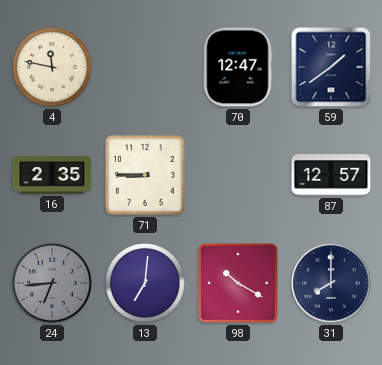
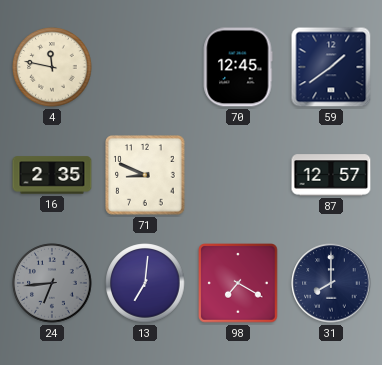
70: 12:47 -> 12:45
71: 8:45 -> 8:49
98: 10:20 -> 7:20
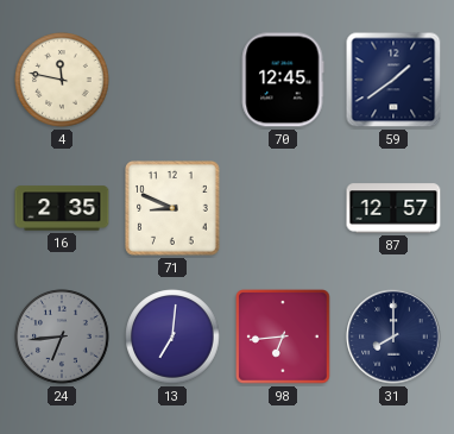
98: 7:20 -> 6:44
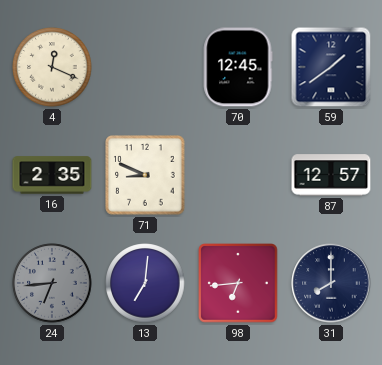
4: 11:47 -> 12:19
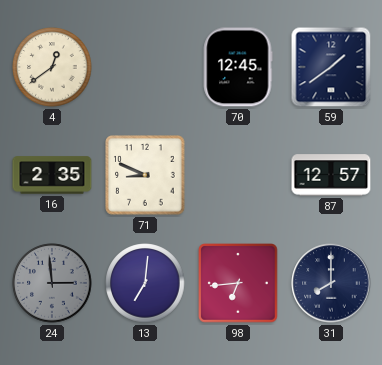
4: 12:19 -> 12:39
24: 6:44 -> 2:59
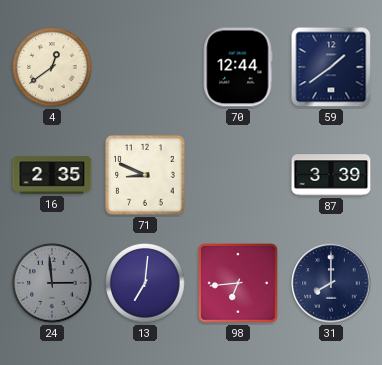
70: 12:45 -> 12:44
87: 12:57 -> 3:39
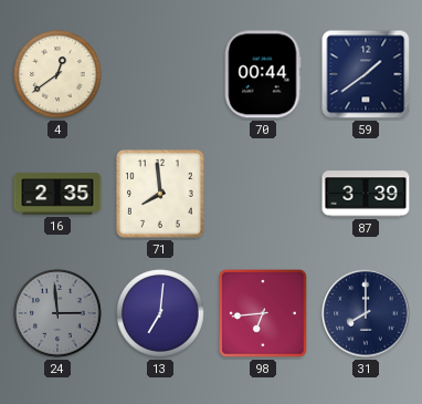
70: 12:44 -> 00:44
71: 8:49 -> 7:59
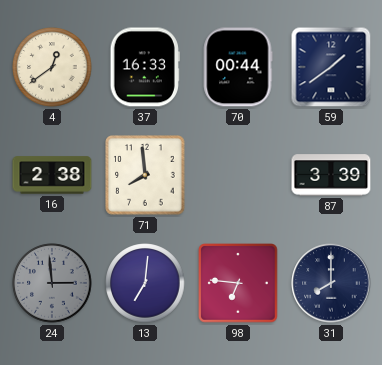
37: none -> 16:33
16: 2:35 -> 2:38
98: 6:44 -> 6:46
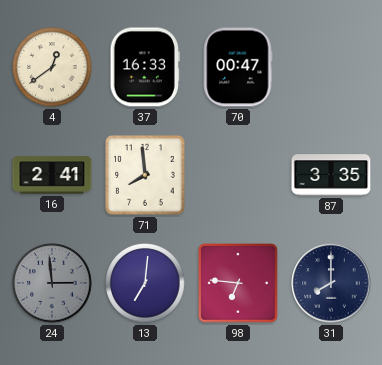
70: 00:44 -> 00:47
59: 1:39 -> none
16: 2:38 -> 2:41
87: 3:39 -> 3:35
